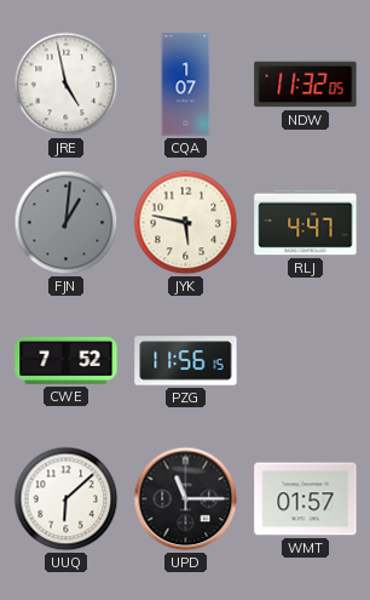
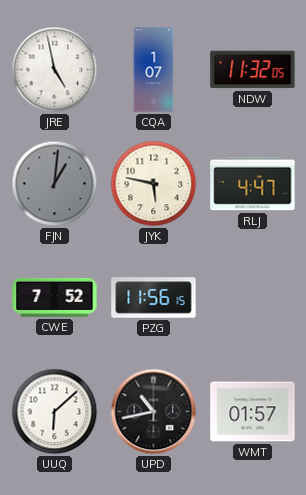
UPD: 11:15 -> 10:43
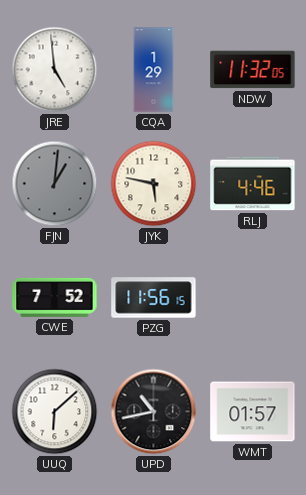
JRE: 4:58 -> 4:59
CQA: 1:07 -> 1:29
RLJ: 4:47 -> 4:46
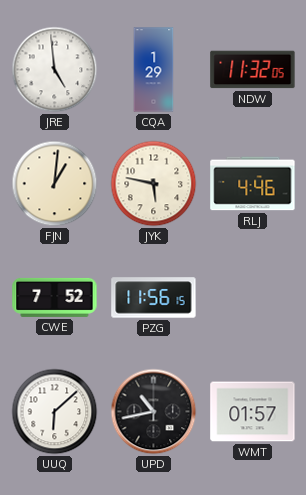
FJN dial: grey -> cream
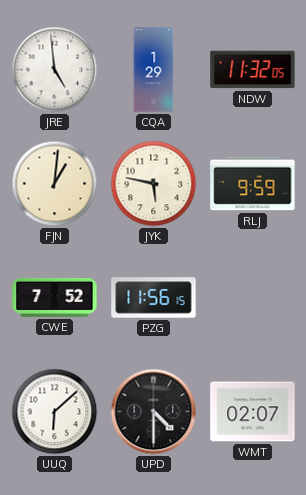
RLJ: 4:46 -> 9:59
UPD: 10:43 -> 4:30
WMT: 01:57 -> 02:07
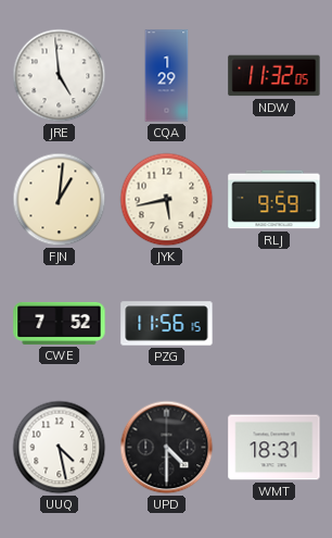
JYK: 5:47 -> 5:43
UUQ: 6:08 -> 4:28
WMT: 02:07 -> 18:31
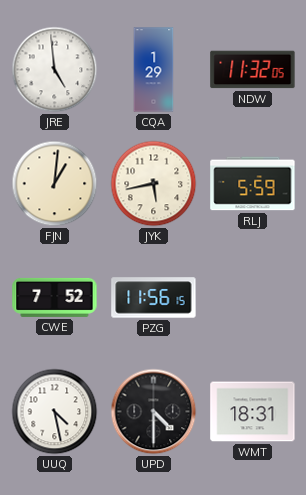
RLJ: 9:59 -> 5:59
